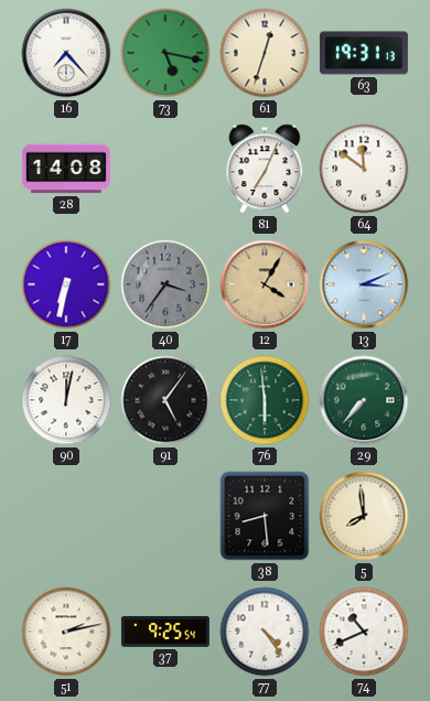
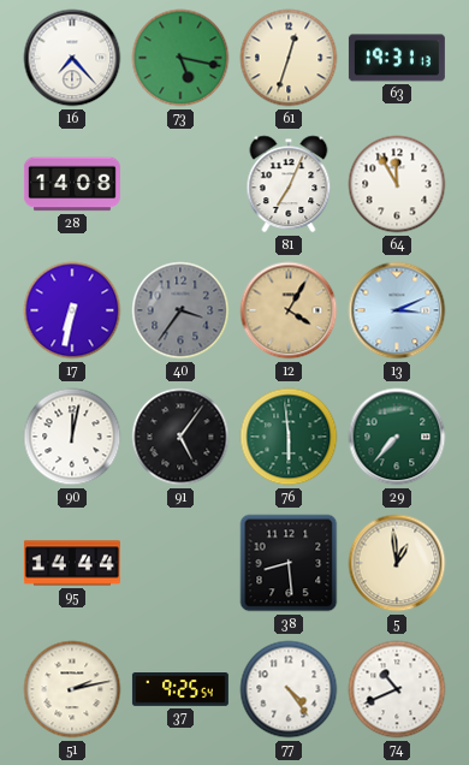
64: 11:51 -> 11:55
95: none -> 14:44
5: 7:59 -> 12:59
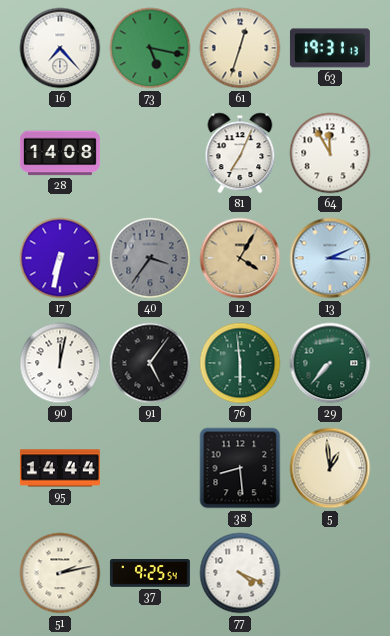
77: 4:24 -> 4:19
74: 10:41 -> none
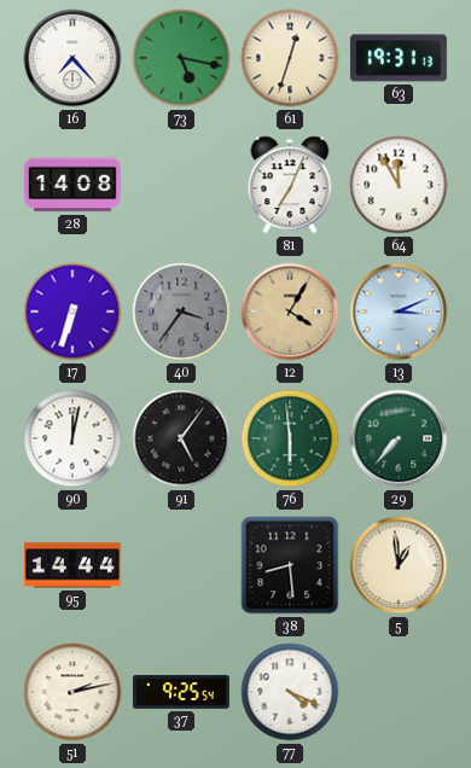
17: 6:32 -> 6:33
